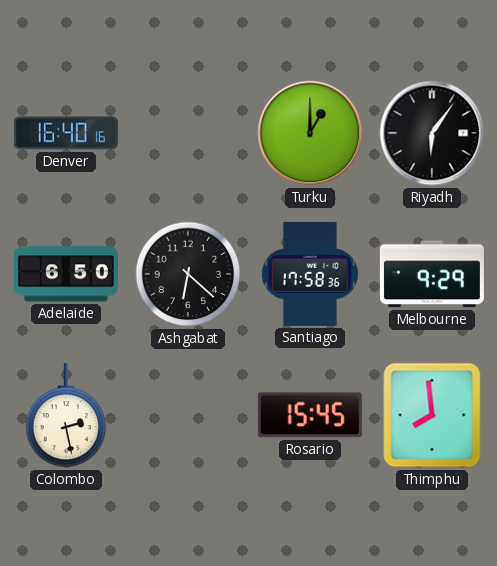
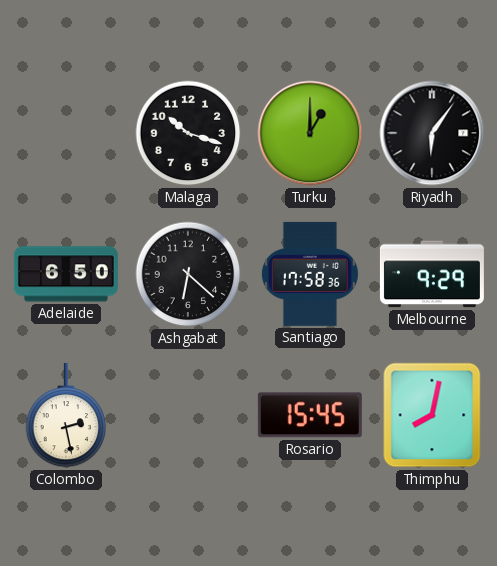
Denver: 16:40 -> none
Malaga: none -> 10:18
Thimphu: 7:59 -> 8:02
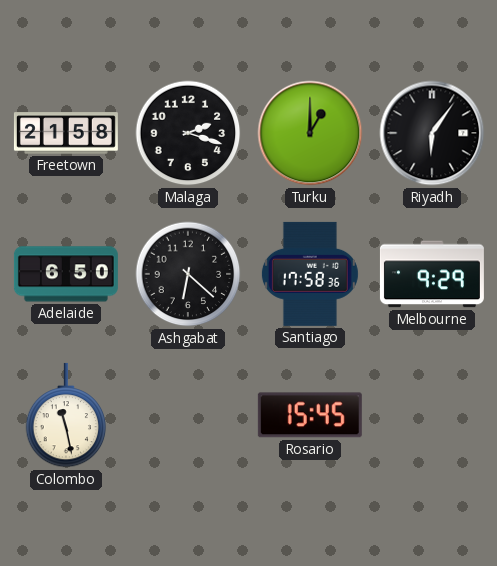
Freetown: none -> 21:58
Malaga: 10:18 -> 2:18
Colombo: 2:28 -> 11:28
Thimphu: 8:02 -> none
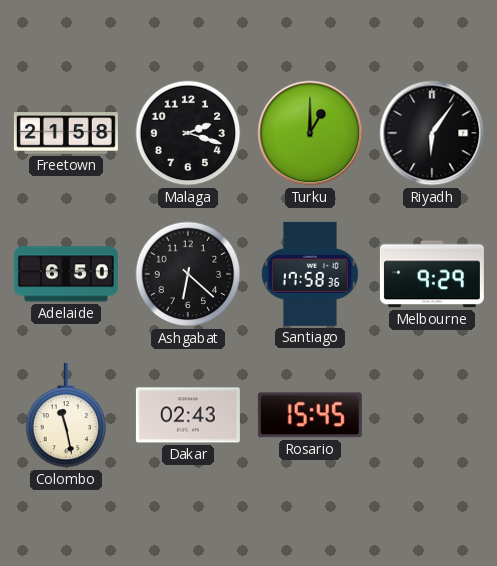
Dakar: none -> 02:43
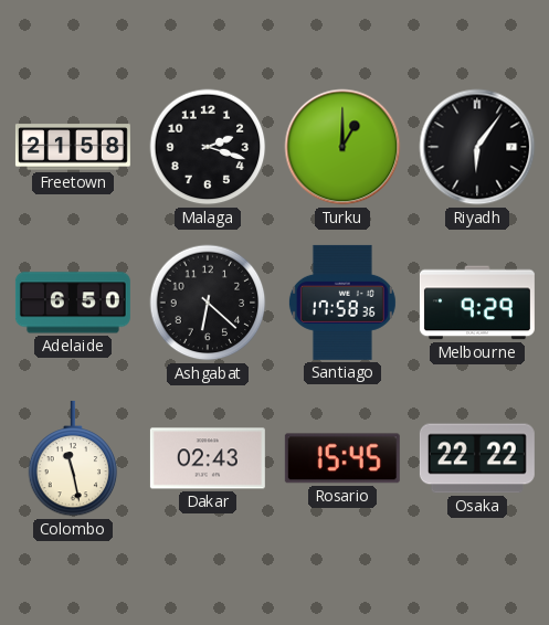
Osaka: none -> 22:22
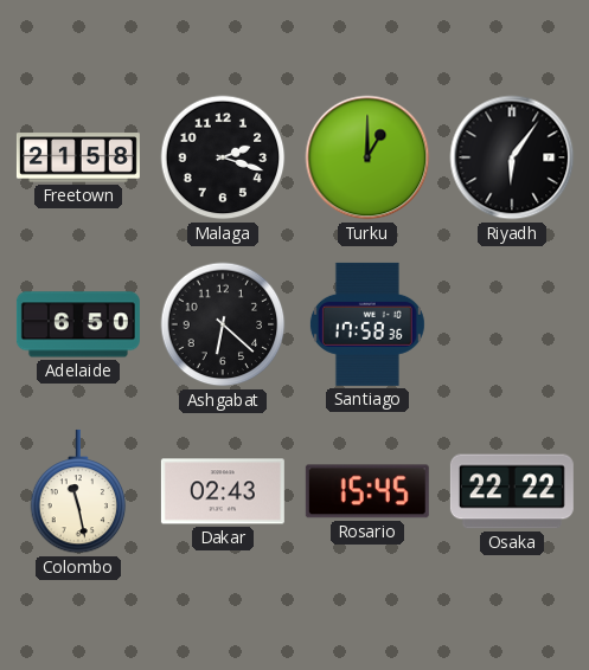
Melbourne: 9:29 -> none
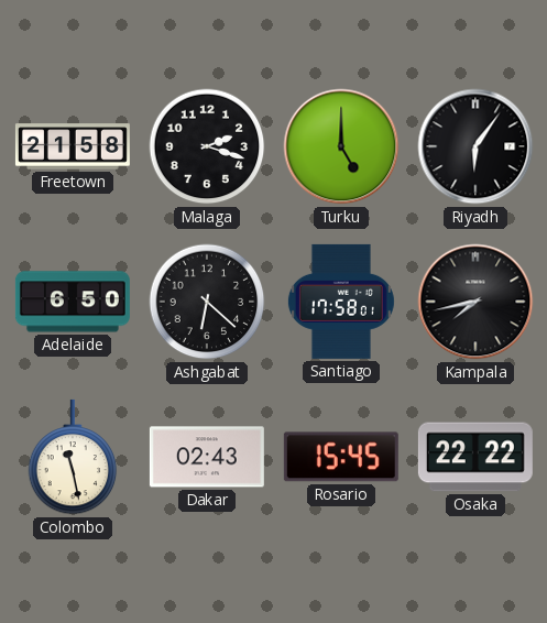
Turku: 1:00 -> 5:00
Santiago: 17:58:36 -> 17:58:01
Kampala: none -> 7:43
